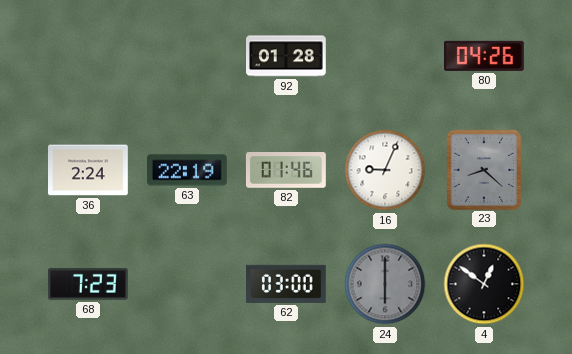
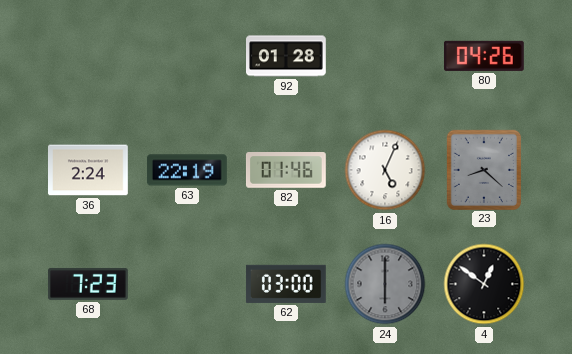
16: 9:04 -> 5:04
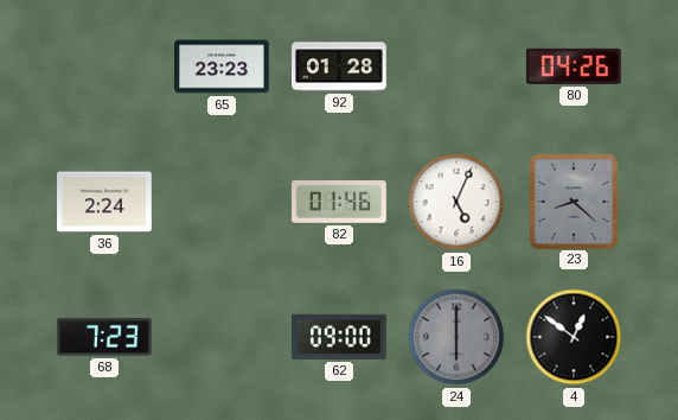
65: none -> 23:23
63: 22:19 -> none
62: 03:00 -> 09:00
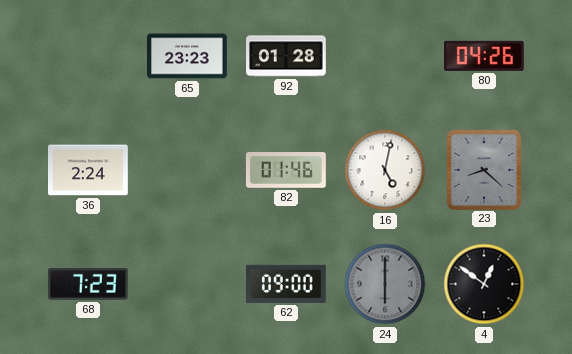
16: 5:04 -> 5:02
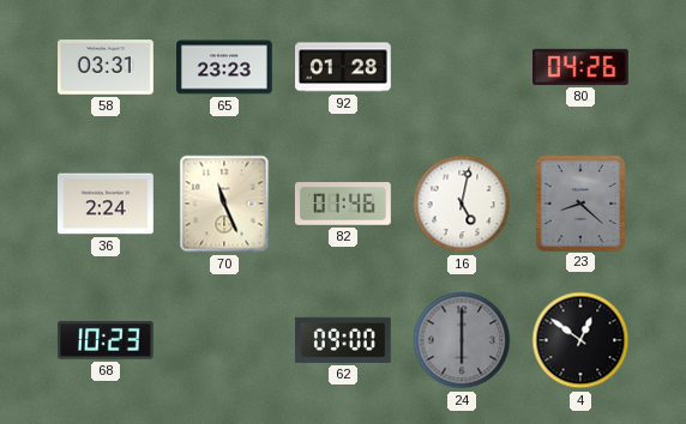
58: none -> 03:31
70: none -> 11:26
68: 7:23 -> 10:23
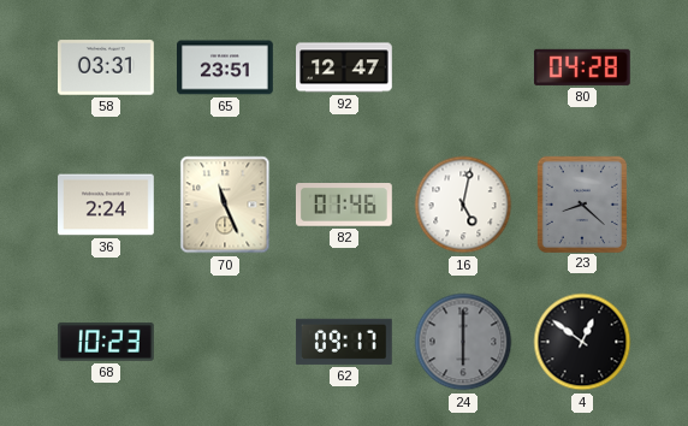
65: 23:23 -> 23:51
92: 01:28 -> 12:47
80: 04:26 -> 04:28
62: 09:00 -> 09:17
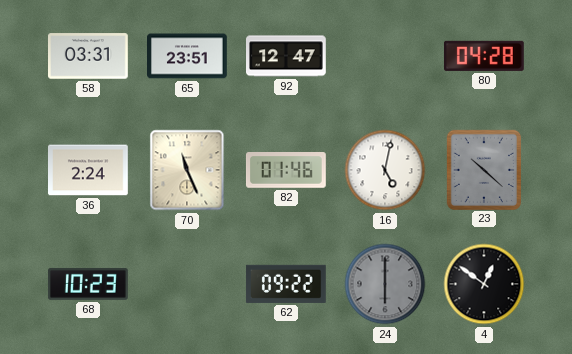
23: 8:22 -> 10:22
62: 09:17 -> 09:22
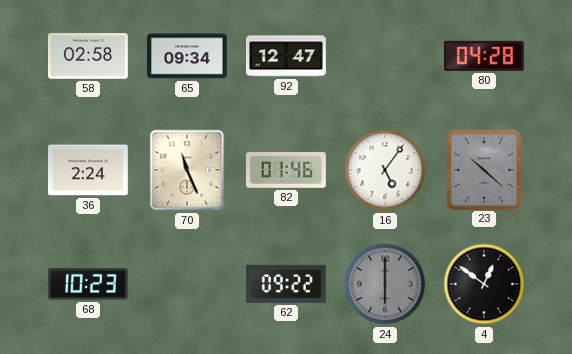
58: 03:31 -> 02:58
65: 23:51 -> 09:34
16: 5:02 -> 5:06
